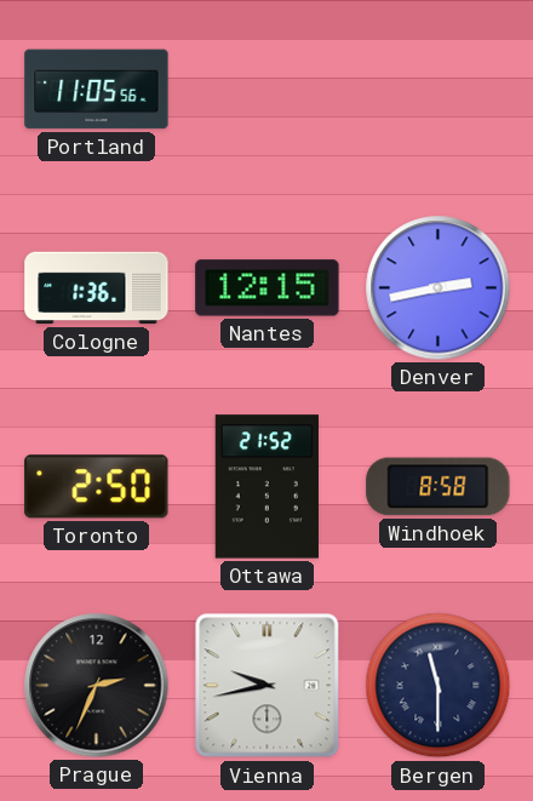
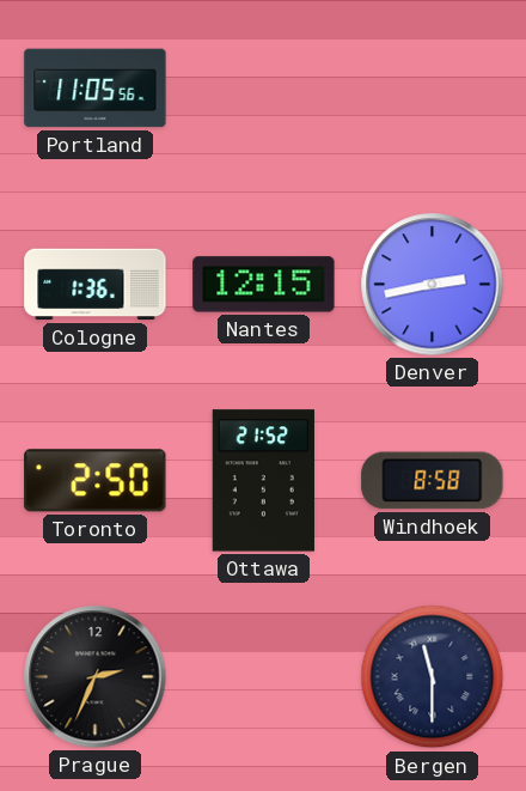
Vienna: 9:43 -> none
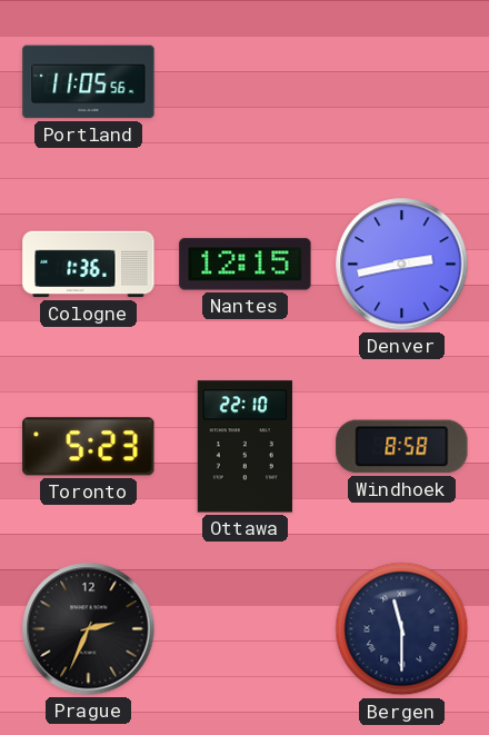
Toronto: 2:50 -> 5:23
Ottawa: 21:52 -> 22:10
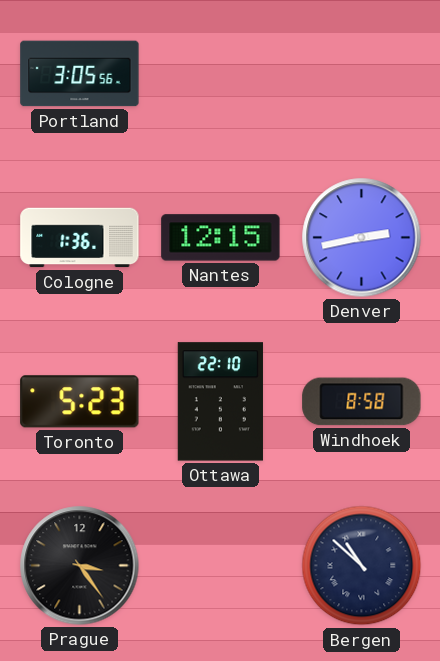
Portland: 11:05 -> 3:05
Prague: 2:34 -> 3:24
Bergen: 11:30 -> 10:52
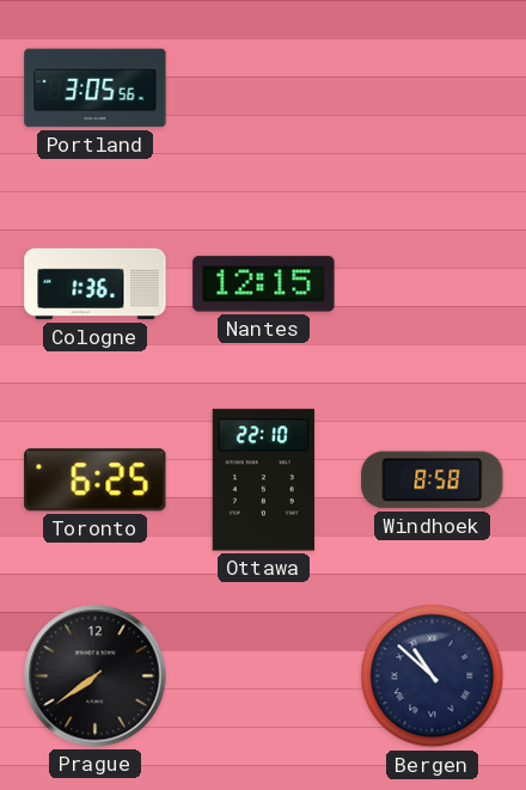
Denver: 2:43 -> none
Toronto: 5:23 -> 6:25
Prague: 3:24 -> 7:39
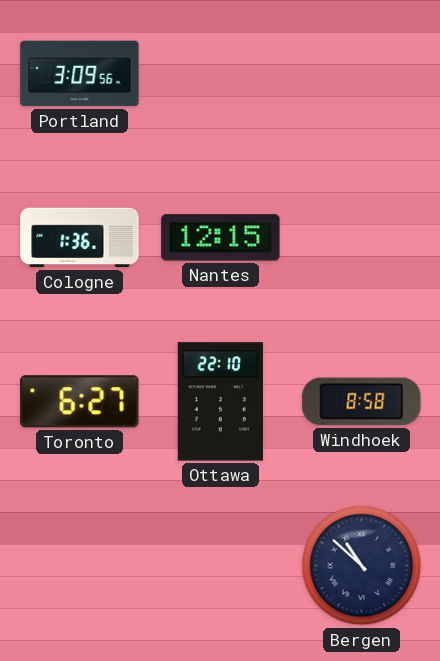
Portland: 3:05 -> 3:09
Toronto: 6:25 -> 6:27
Prague: 7:39 -> none
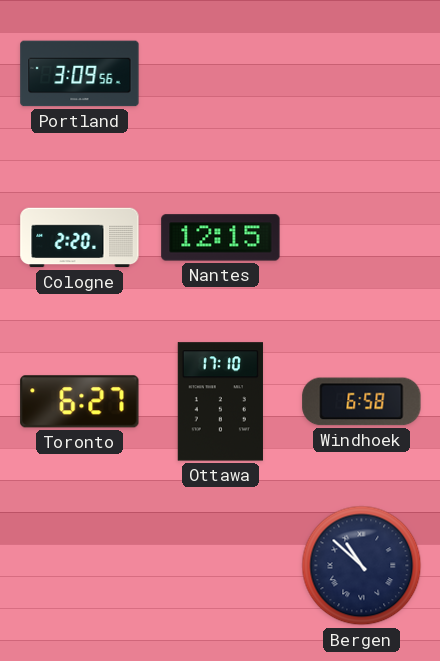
Cologne: 1:36 -> 2:20
Ottawa: 22:10 -> 17:10
Windhoek: 8:58 -> 6:58
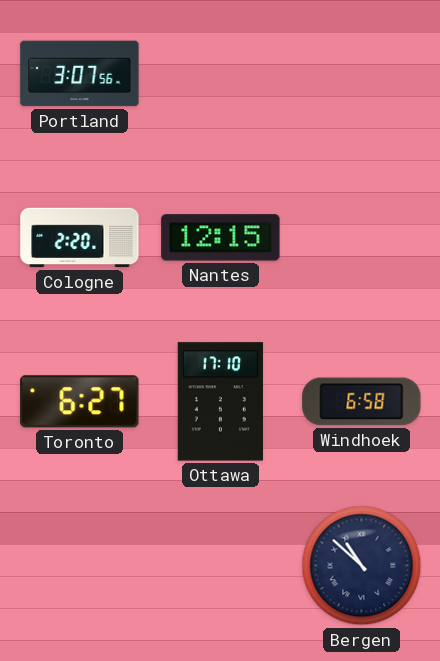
Portland: 3:09 -> 3:07
